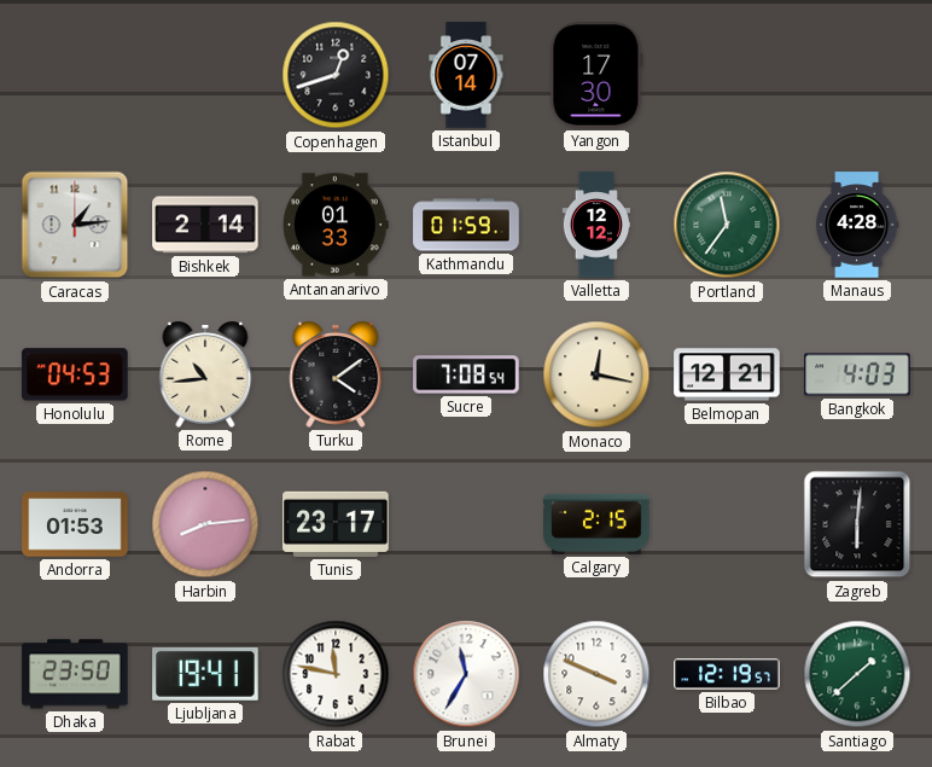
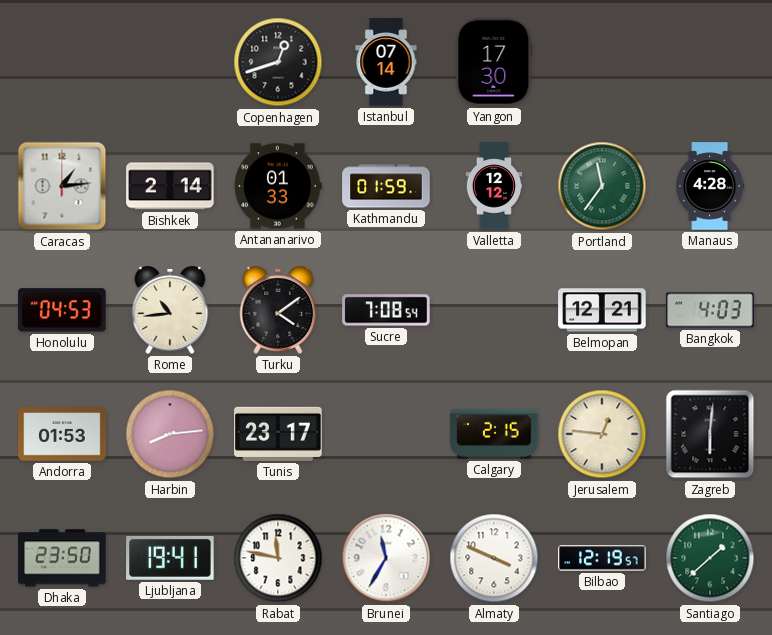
Monaco: 12:17 -> none
Jerusalem: none -> 12:46
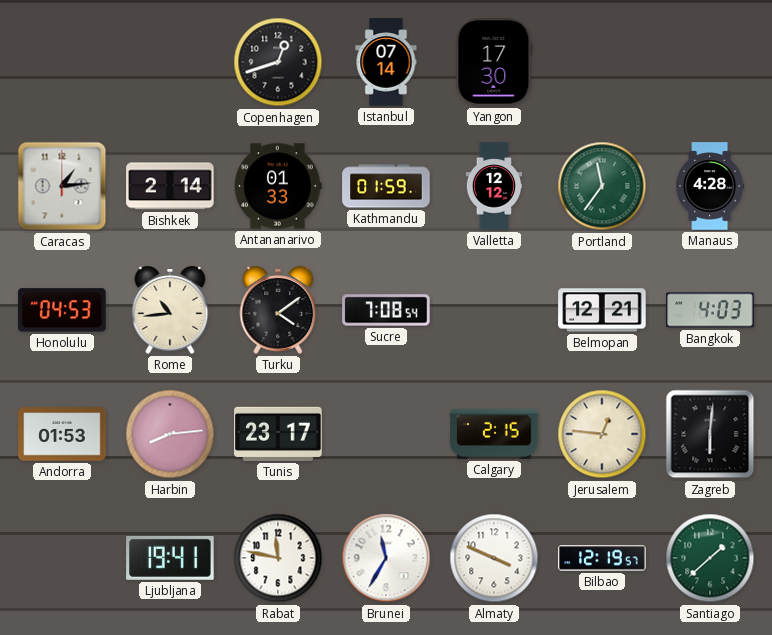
Dhaka: 23:50 -> none
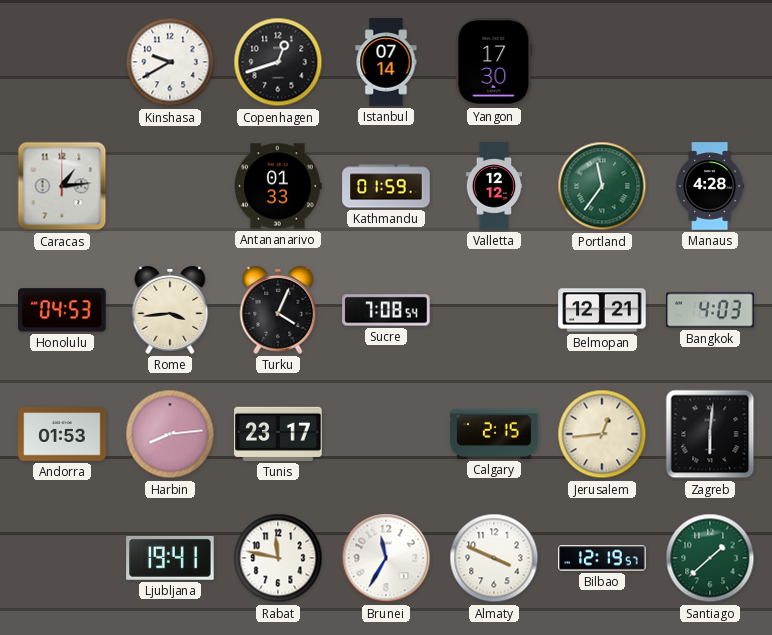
Kinshasa: none -> 9:40
Bishkek: 2:14 -> none
Rome: 10:44 -> 3:44
Turku: 4:09 -> 4:04
Jerusalem: 12:46 -> 12:44
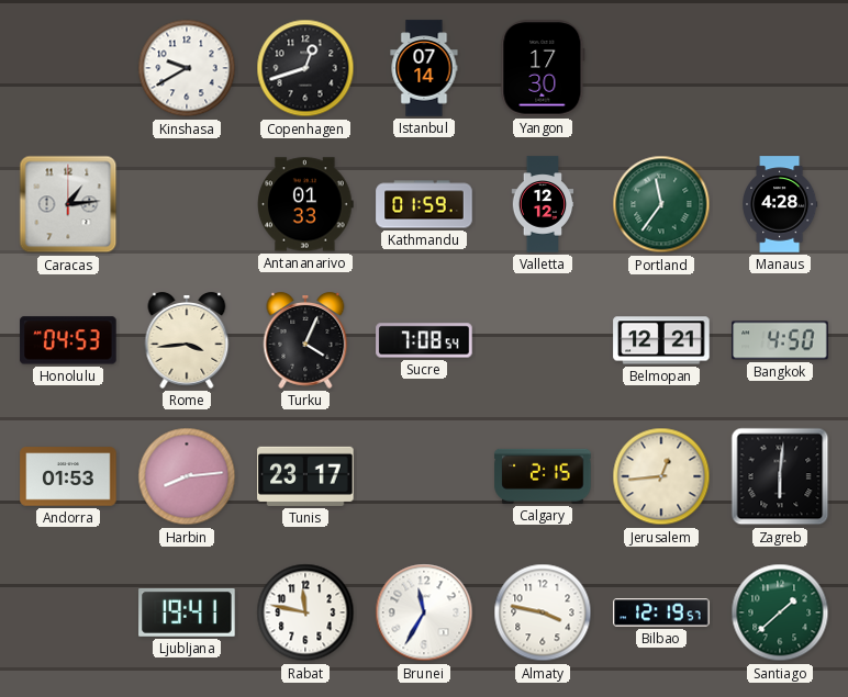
Bangkok: 4:03 -> 4:50
Almaty: 3:49 -> 3:47
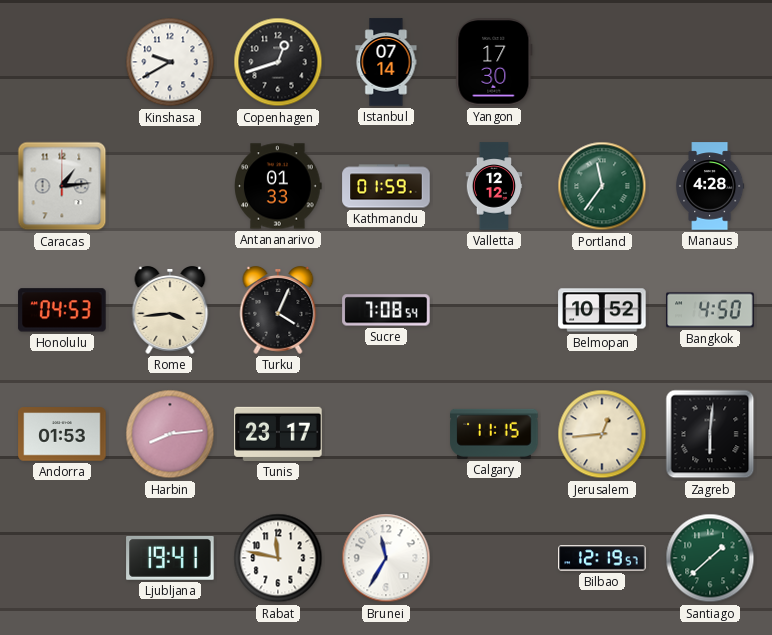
Belmopan: 12:21 -> 10:52
Calgary: 2:15 -> 11:15
Almaty: 3:47 -> none
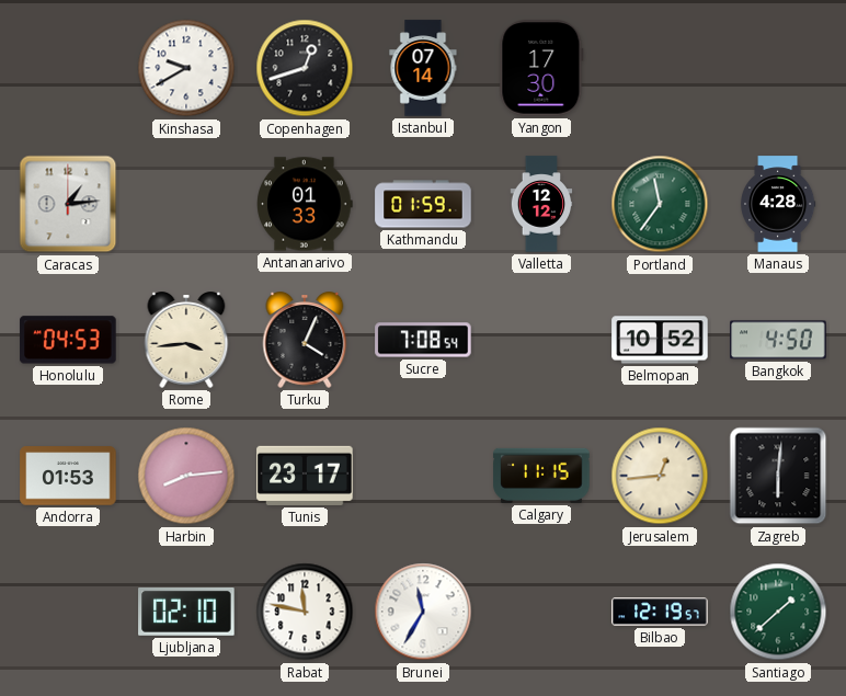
Ljubljana: 19:41 -> 02:10
